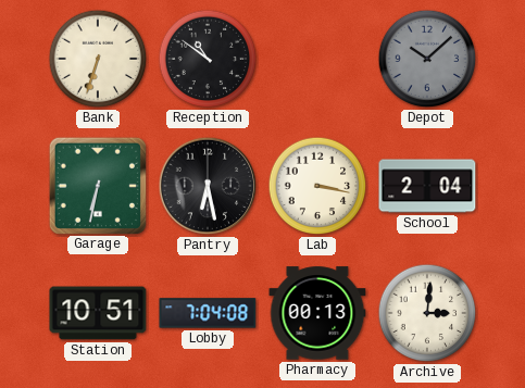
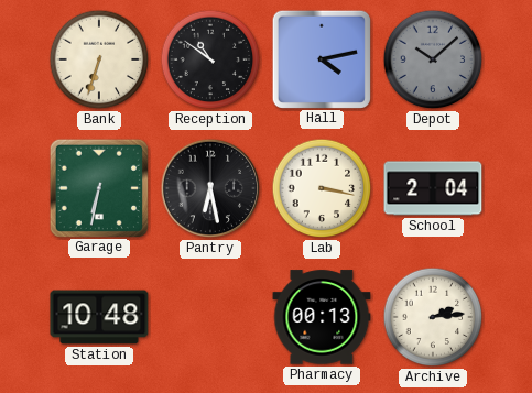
Hall: none -> 4:13
Station: 10:51 -> 10:48
Lobby: 7:04 -> none
Archive: 3:01 -> 2:14
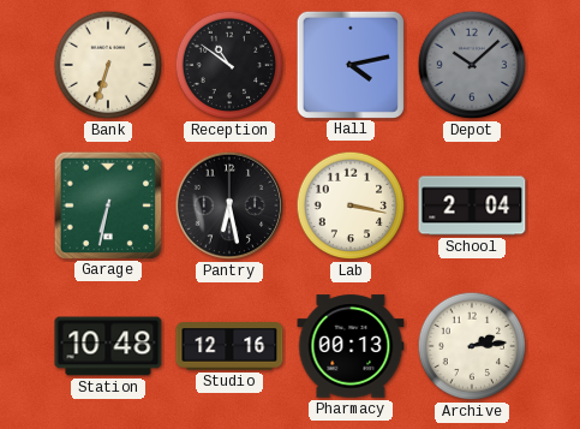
Studio: none -> 12:16
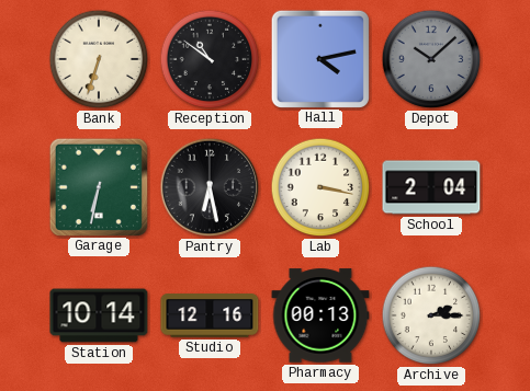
Station: 10:48 -> 10:14
Archive: 2:14 -> 2:15
